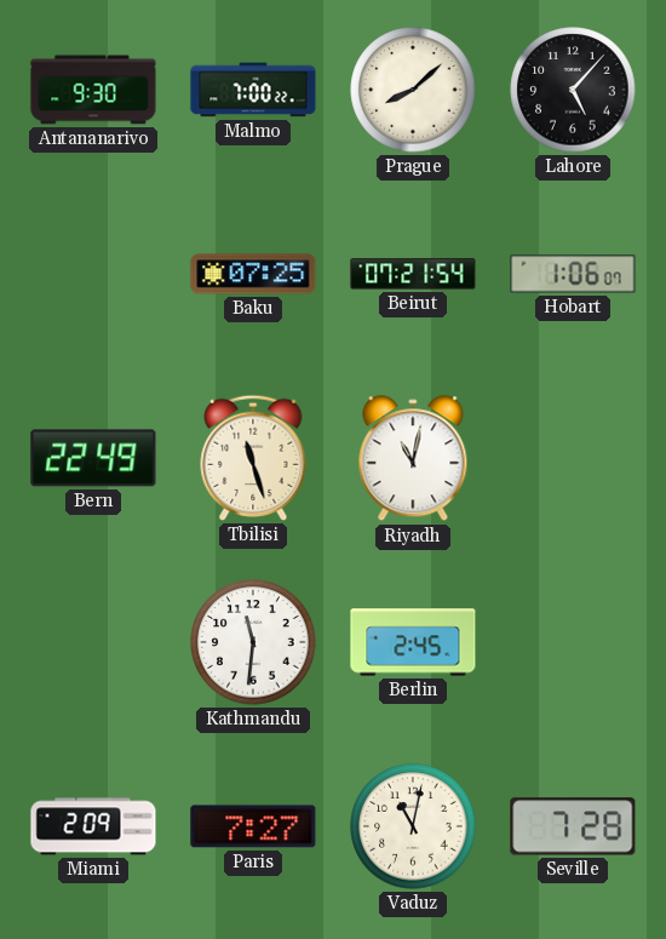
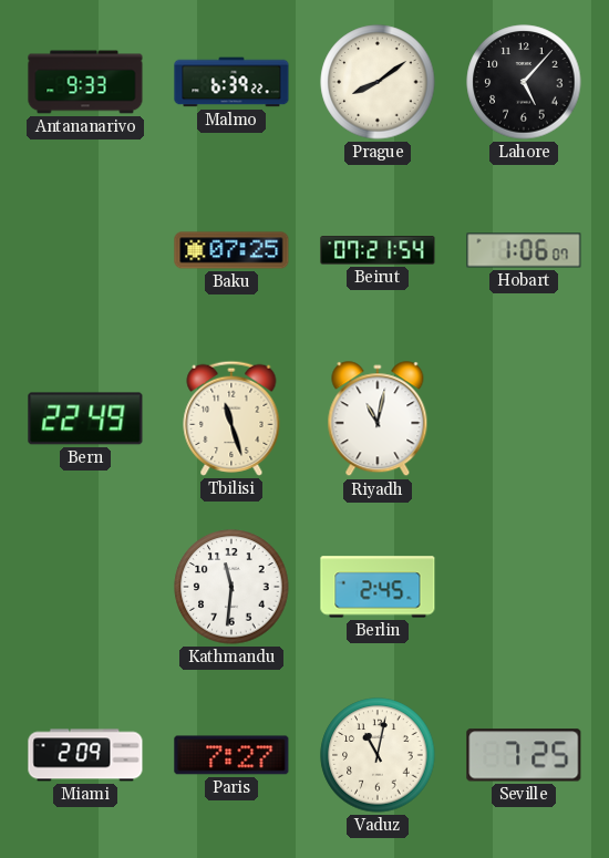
Antananarivo: 9:30 -> 9:33
Malmo: 7:00 -> 6:39
Prague: 8:08 -> 8:09
Seville: 7:28 -> 7:25
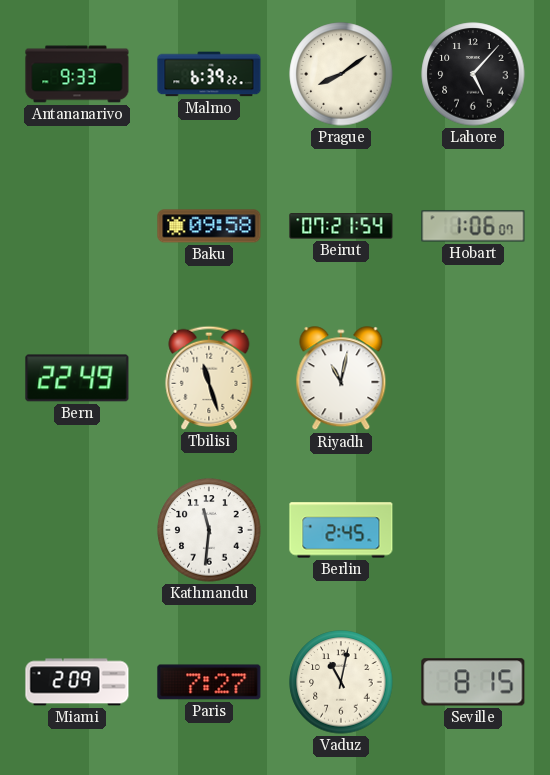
Baku: 07:25 -> 09:58
Seville: 7:25 -> 8:15
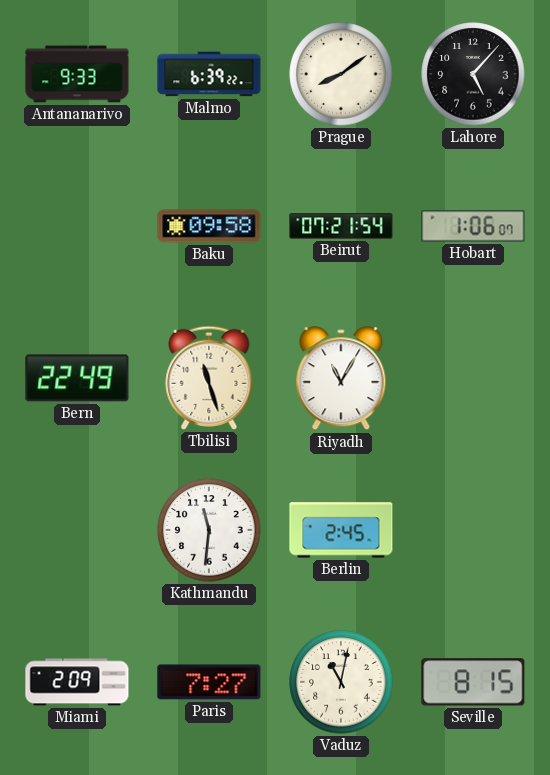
Riyadh: 11:02 -> 11:05
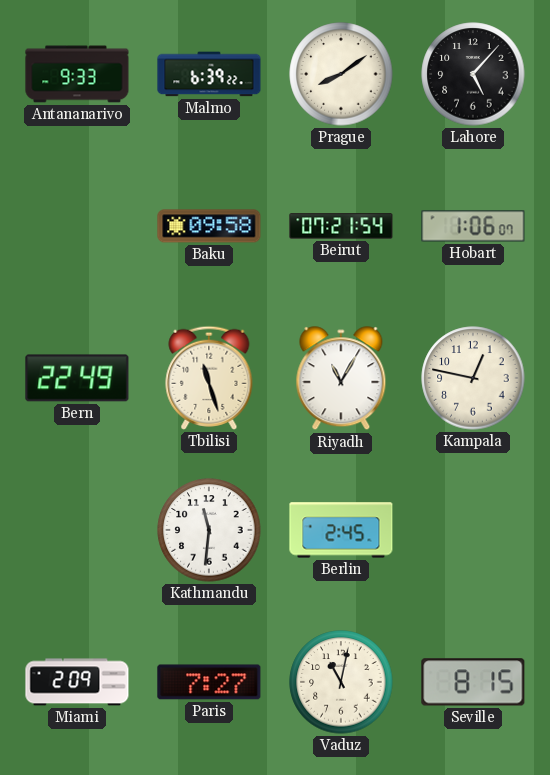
Kampala: none -> 12:47
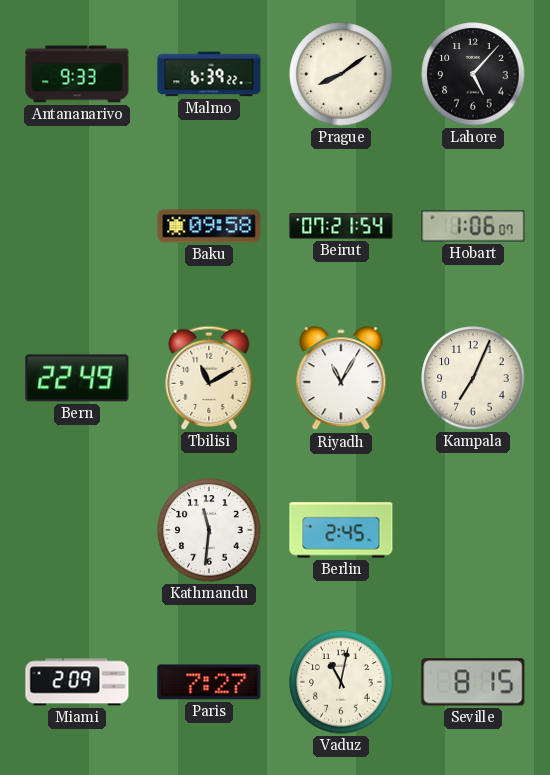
Tbilisi: 11:27 -> 11:10
Kampala: 12:47 -> 7:04
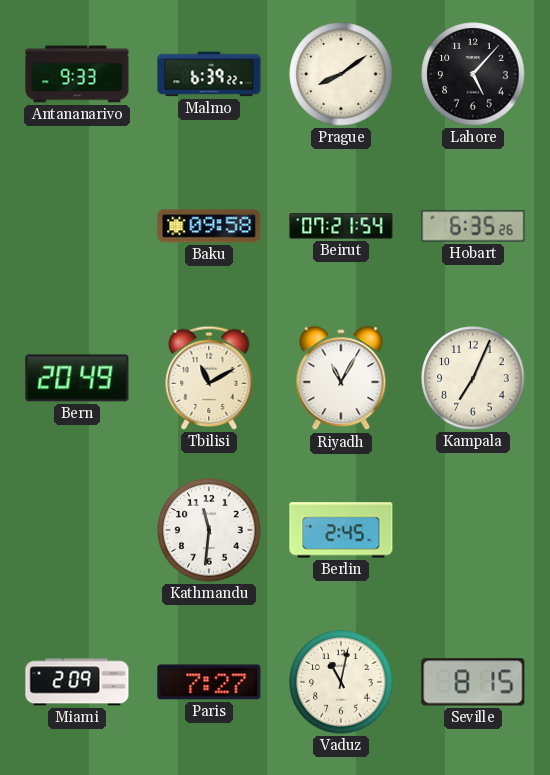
Hobart: 1:06 -> 6:35
Bern: 22:49 -> 20:49
